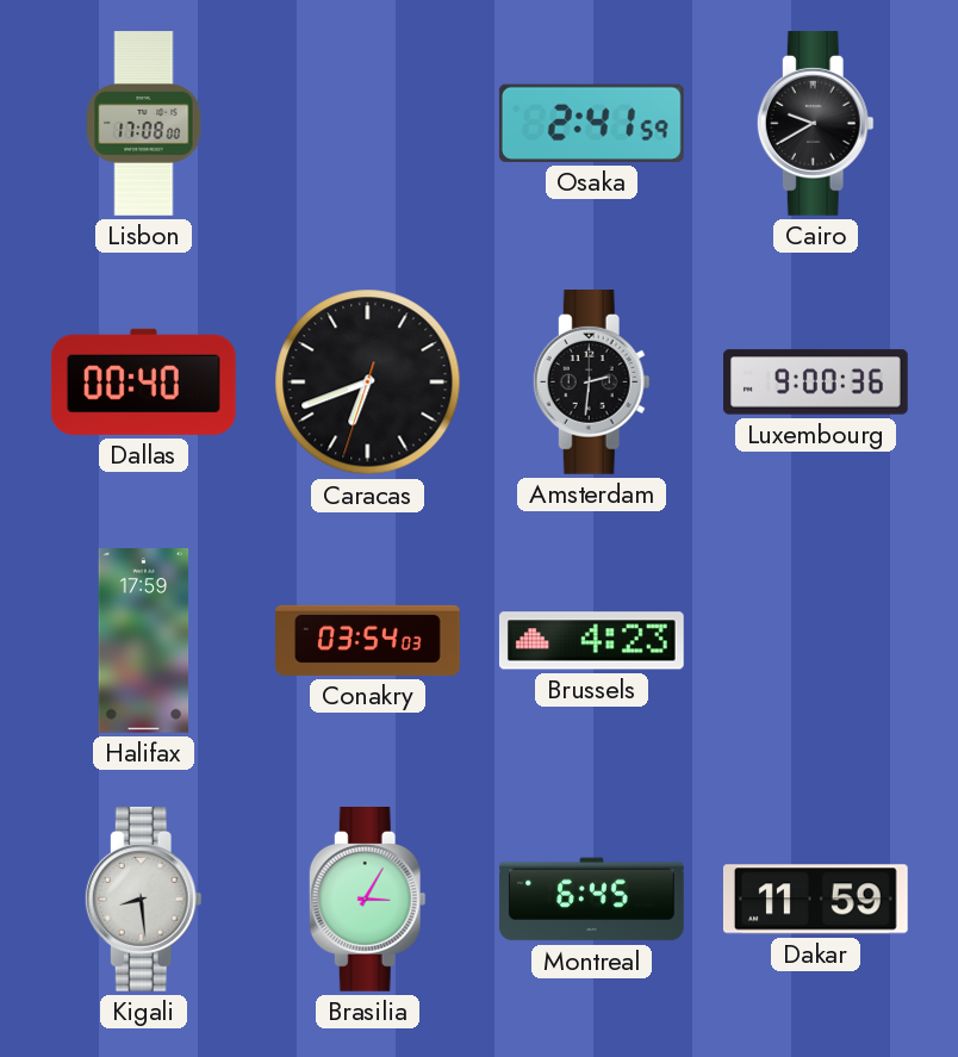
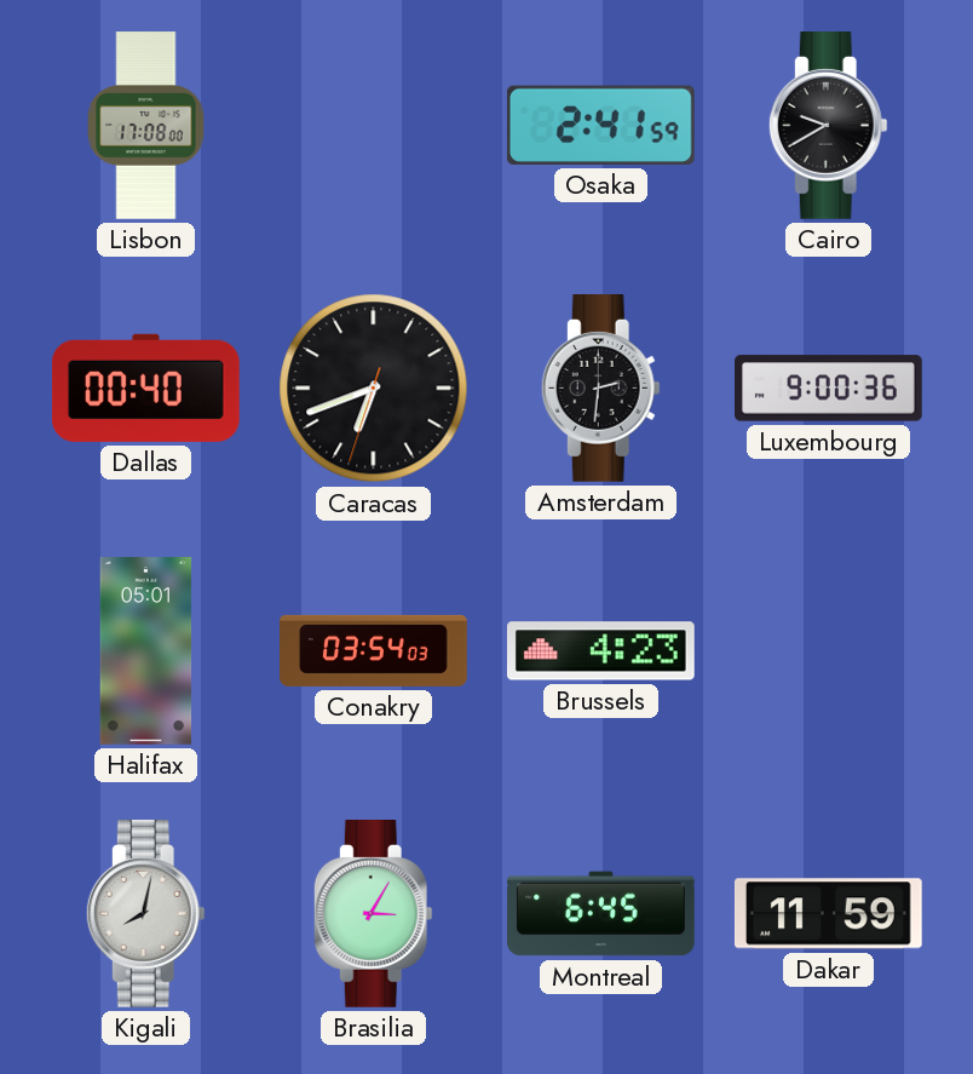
Halifax: 17:59 -> 05:01
Kigali: 8:29 -> 8:02
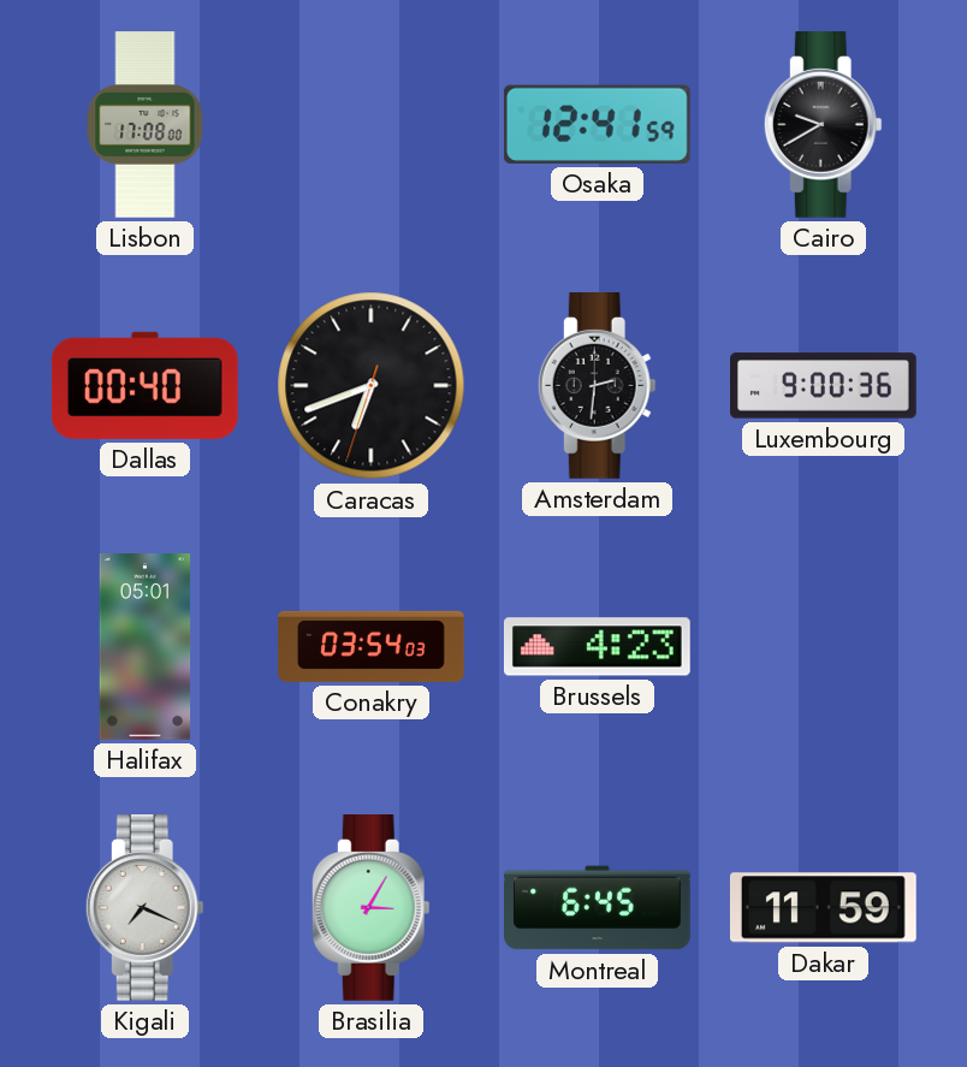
Osaka: 2:41 -> 12:41
Kigali: 8:02 -> 7:19
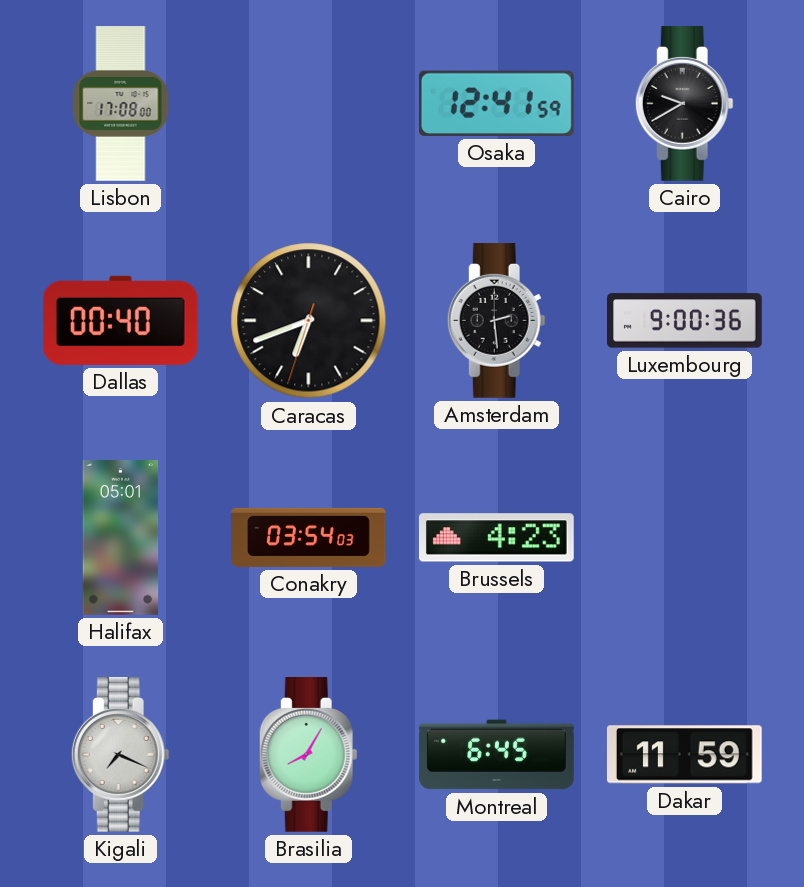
Amsterdam: 2:31 -> 2:29
Brasilia: 3:05 -> 8:05
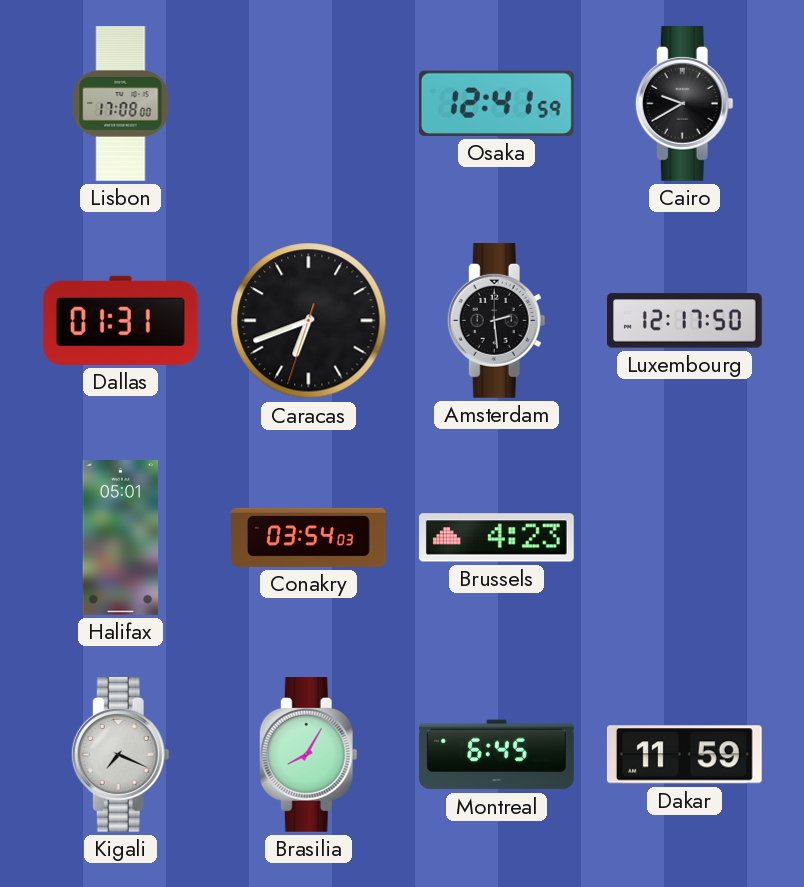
Dallas: 00:40 -> 01:31
Luxembourg: 9:00 -> 12:17
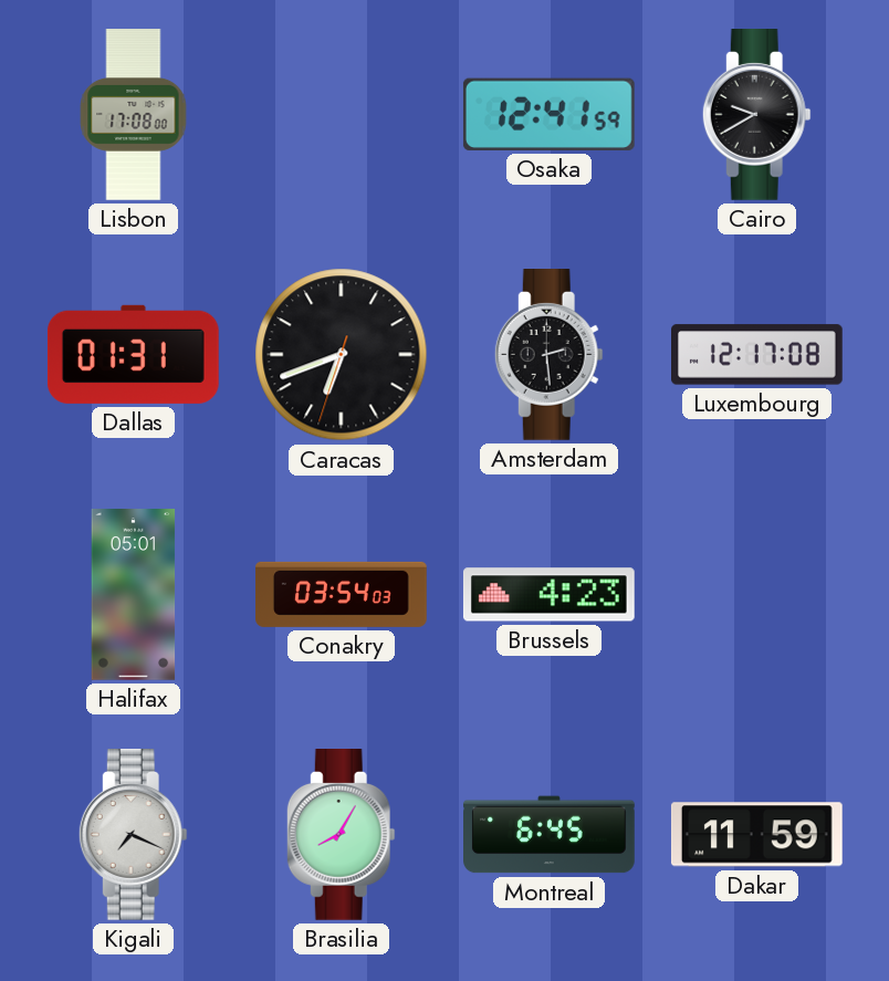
Luxembourg: 12:17:50 -> 12:17:08
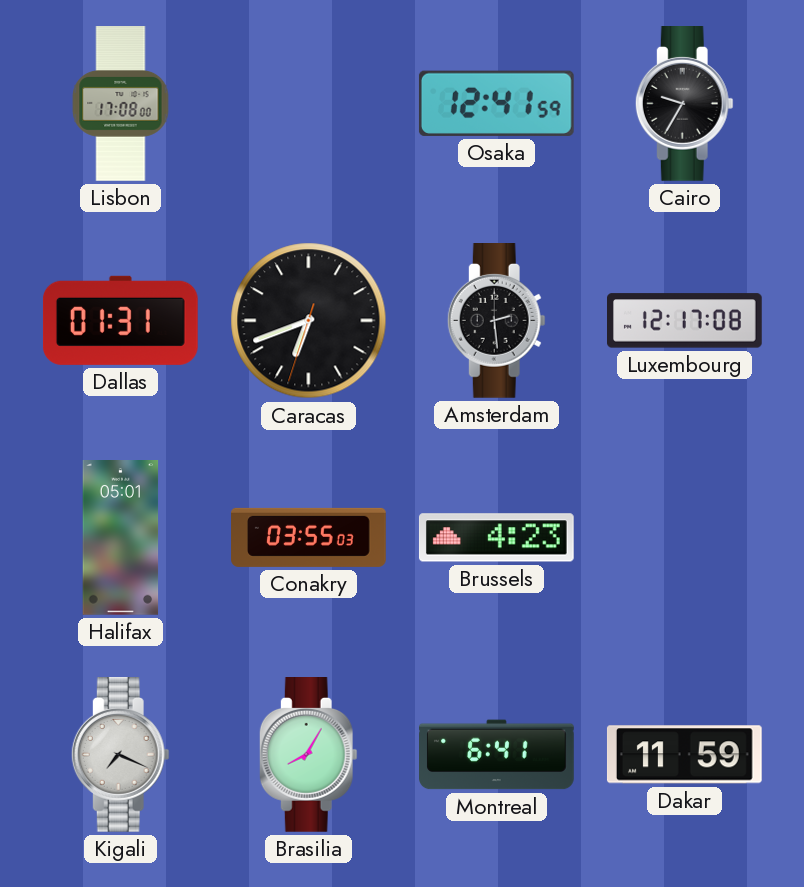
Cairo: 9:40 -> 9:35
Conakry: 03:54 -> 03:55
Montreal: 6:45 -> 6:41
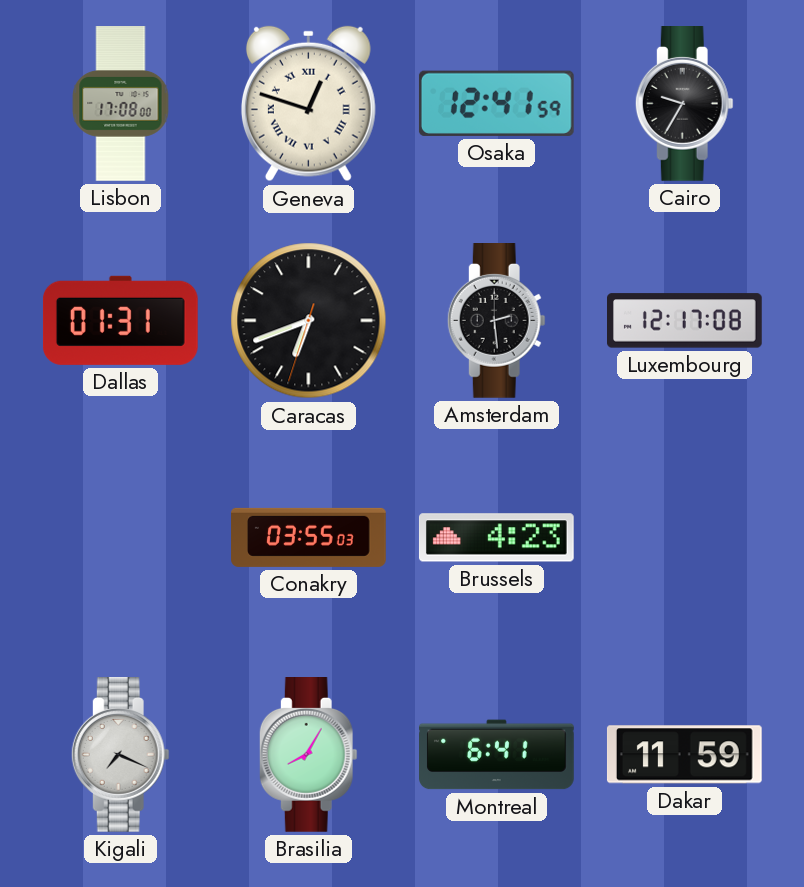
Geneva: none -> 12:48
Halifax: 05:01 -> none
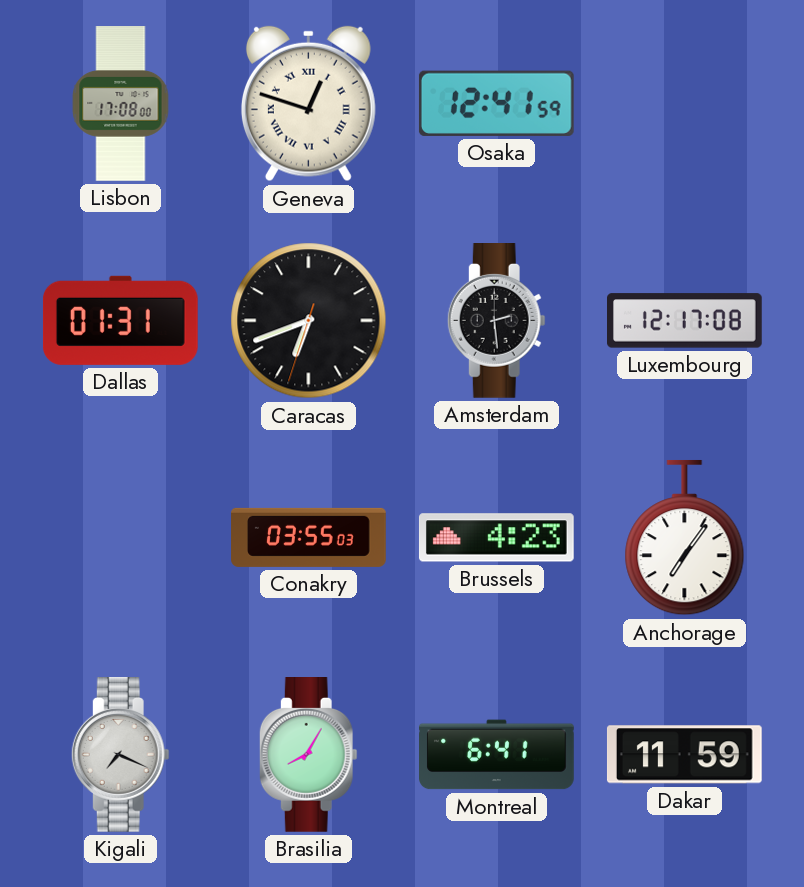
Cairo: 9:35 -> none
Anchorage: none -> 7:06
